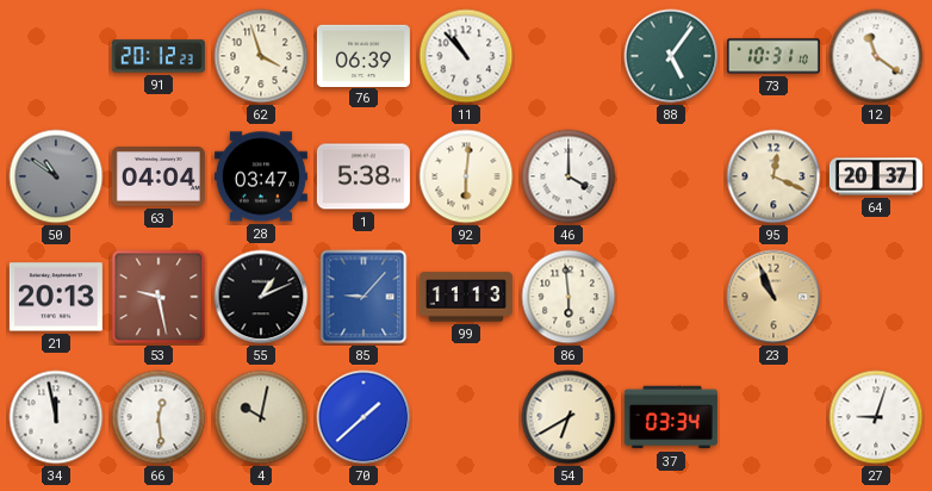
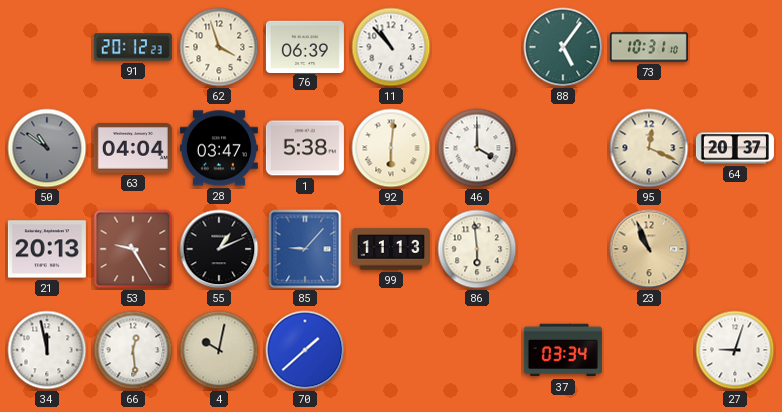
12: 11:21 -> none
53: 9:28 -> 9:25
54: 6:40 -> none
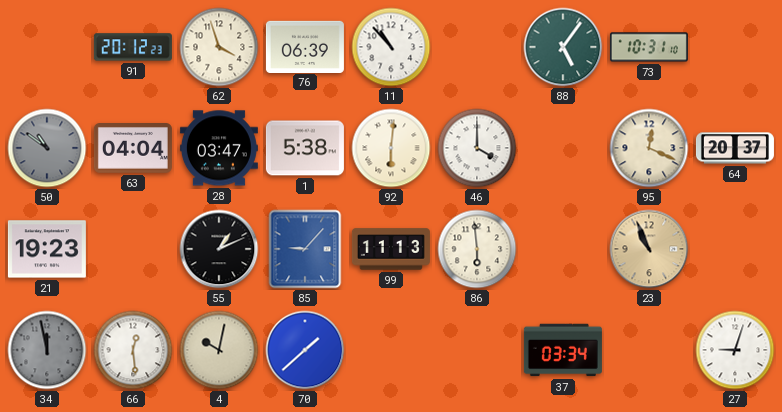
21: 20:13 -> 19:23
53: 9:25 -> none
34 dial: white -> grey
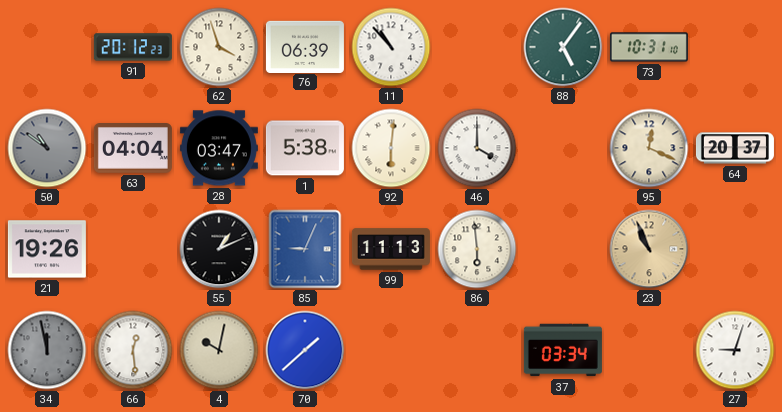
21: 19:23 -> 19:26
85: 9:07 -> 9:04
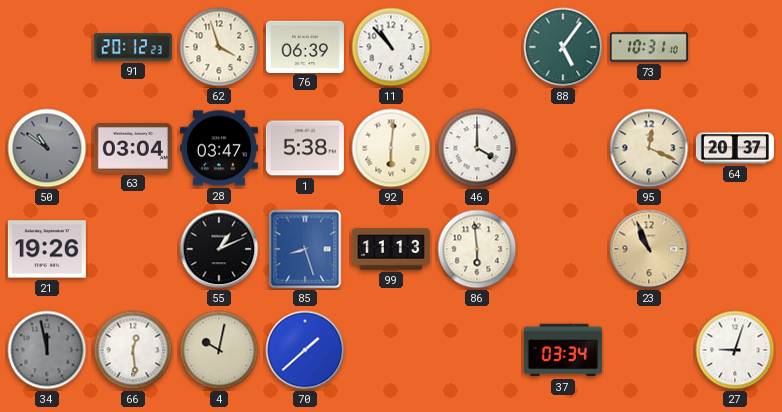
63: 04:04 -> 03:04
85: 9:04 -> 8:27
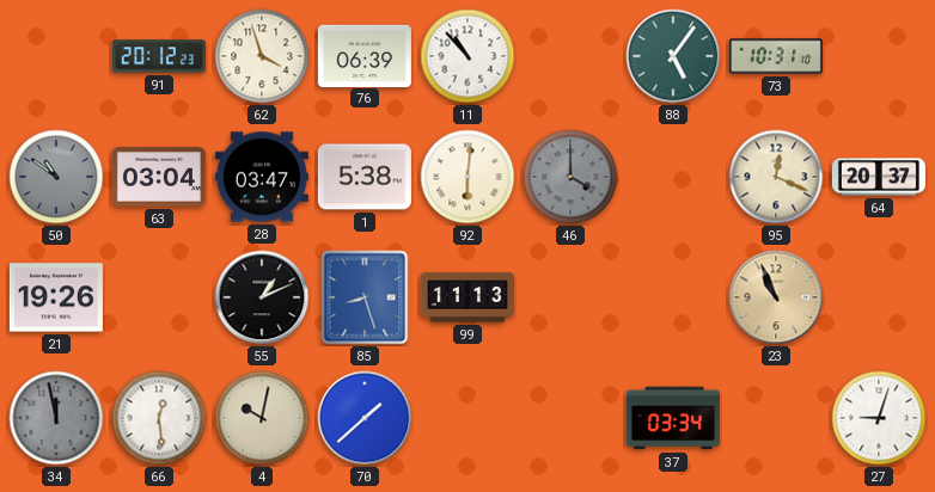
46 dial: white -> grey
86: 5:59 -> none
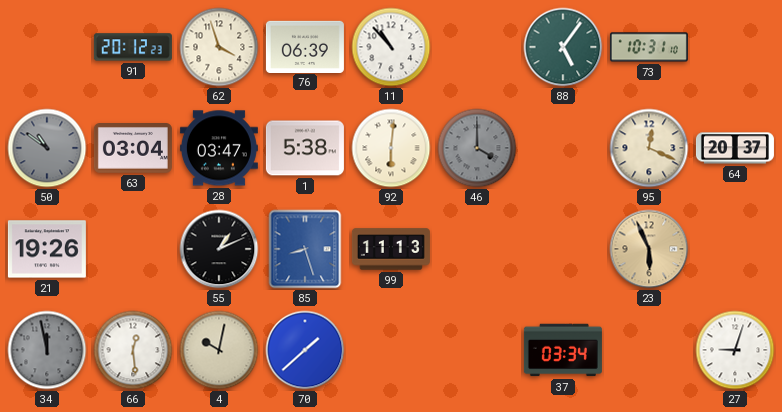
23: 10:56 -> 5:56
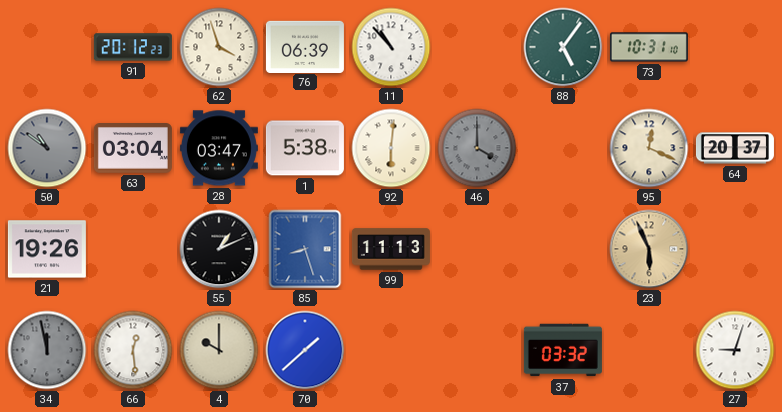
4: 10:02 -> 10:00
37: 03:34 -> 03:32
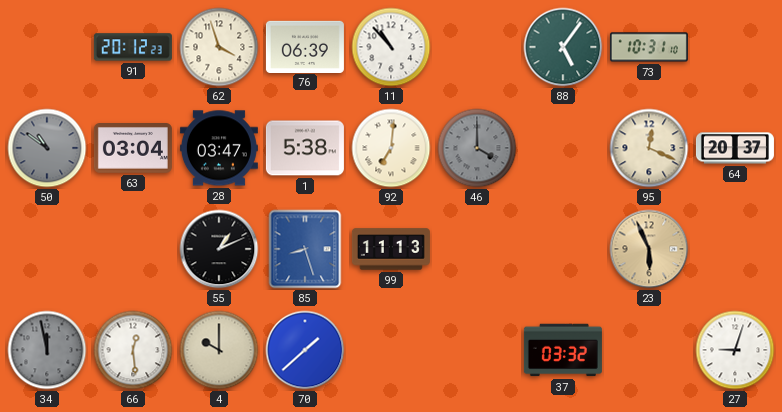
92: 6:01 -> 7:01
21: 19:26 -> none
